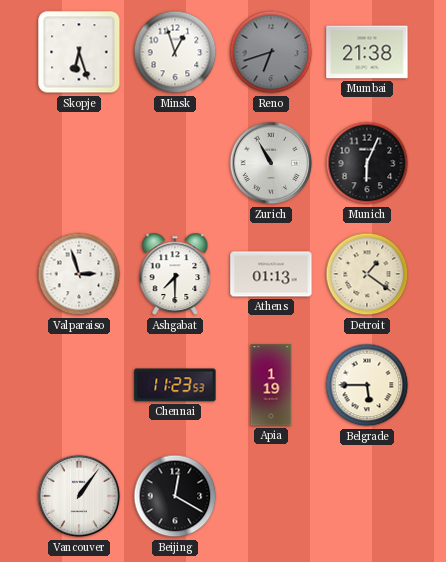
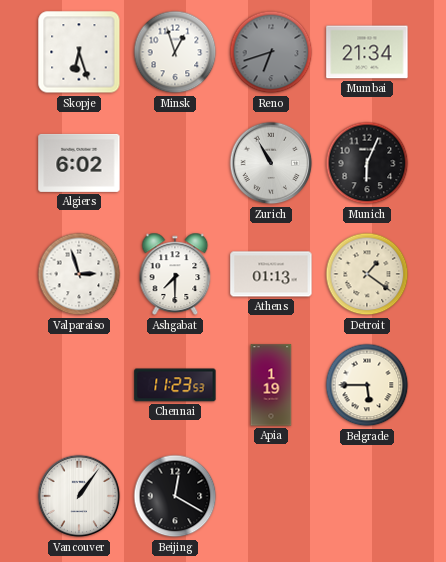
Mumbai: 21:38 -> 21:34
Algiers: none -> 6:02
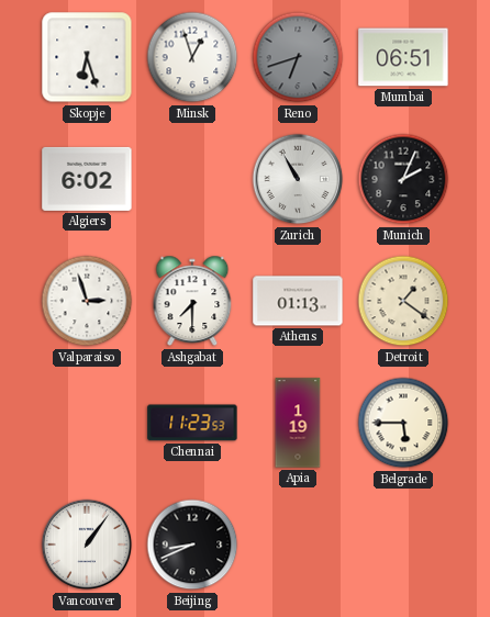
Mumbai: 21:34 -> 06:51
Munich: 6:04 -> 2:04
Beijing: 12:20 -> 8:41
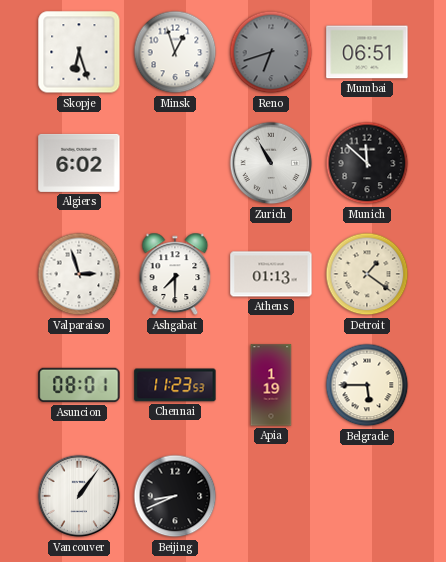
Munich: 2:04 -> 11:52
Asuncion: none -> 08:01
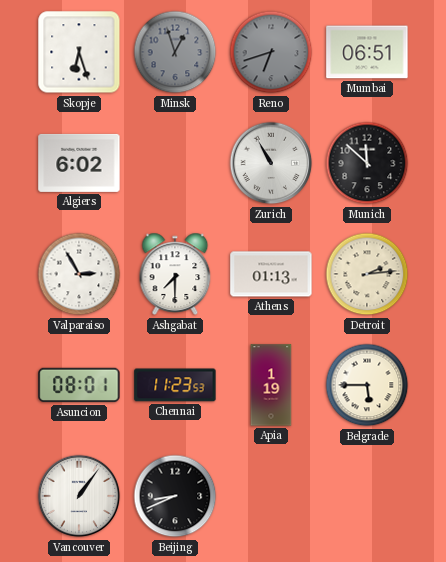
Minsk dial: white -> grey
Valparaiso: 2:57 -> 2:55
Detroit: 1:21 -> 2:14
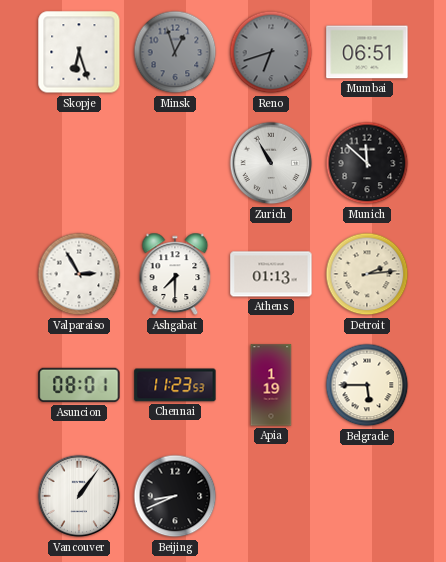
Algiers: 6:02 -> none
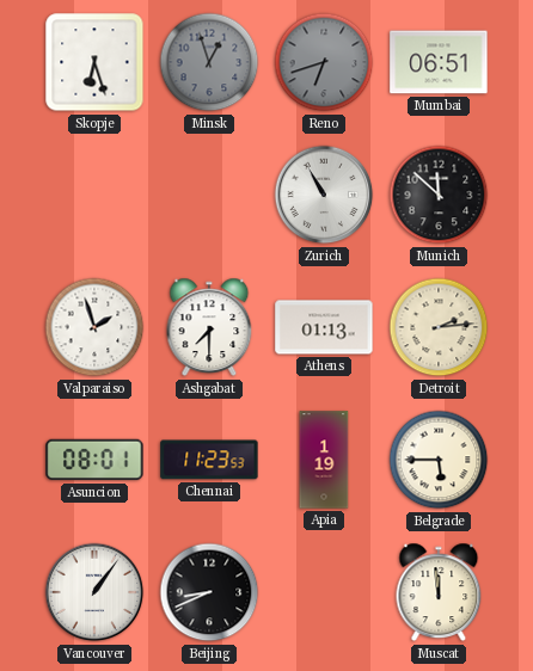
Valparaiso: 2:55 -> 1:57
Muscat: none -> 11:59
